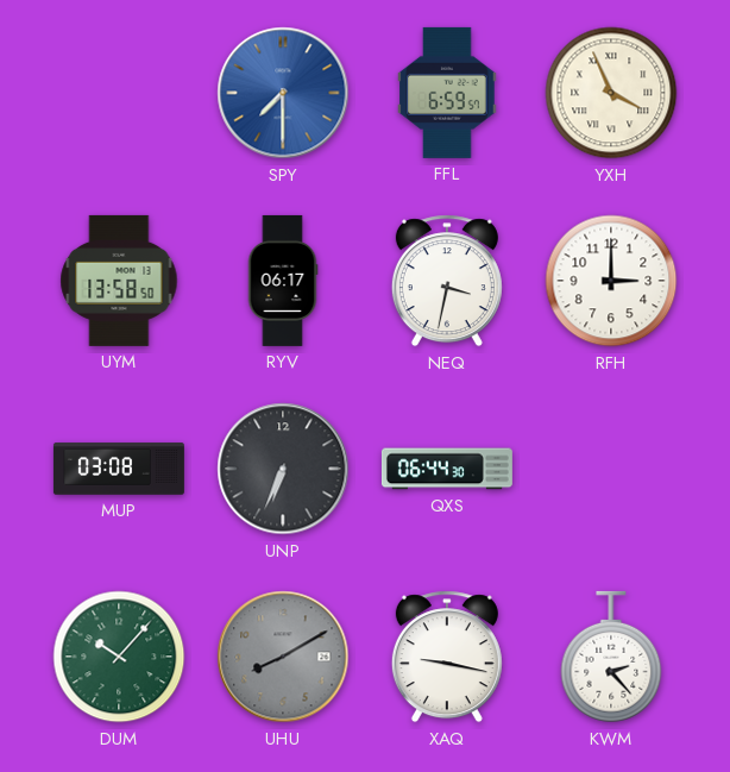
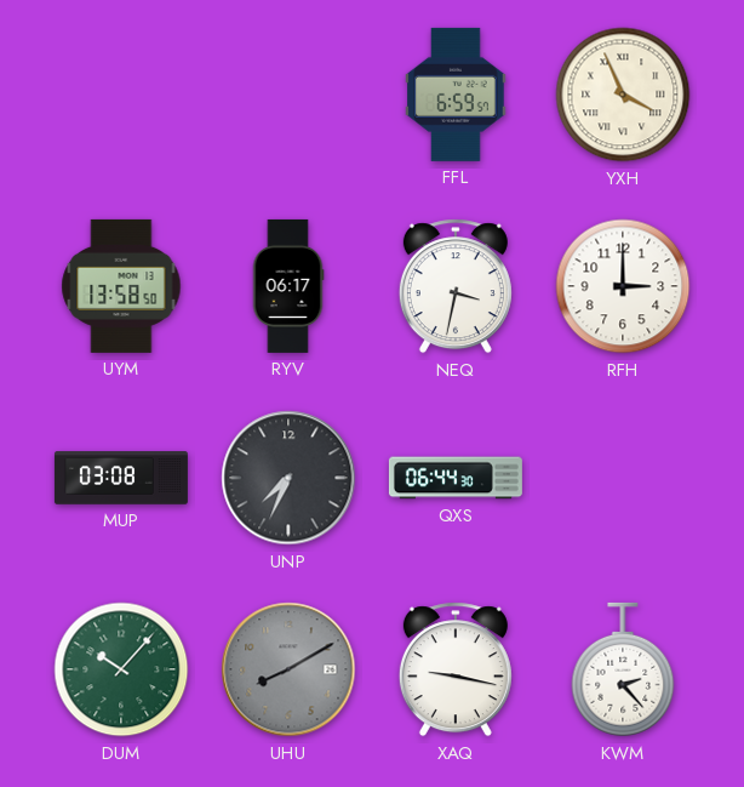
SPY: 7:30 -> none
UNP: 6:34 -> 7:34
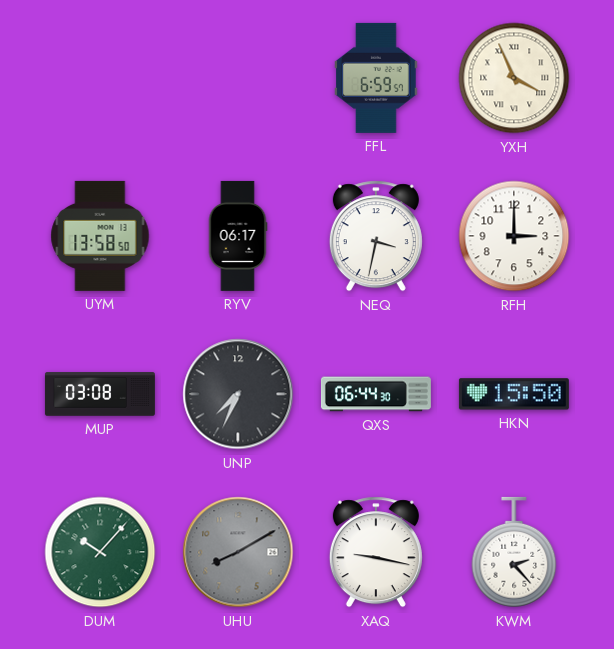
HKN: none -> 15:50
